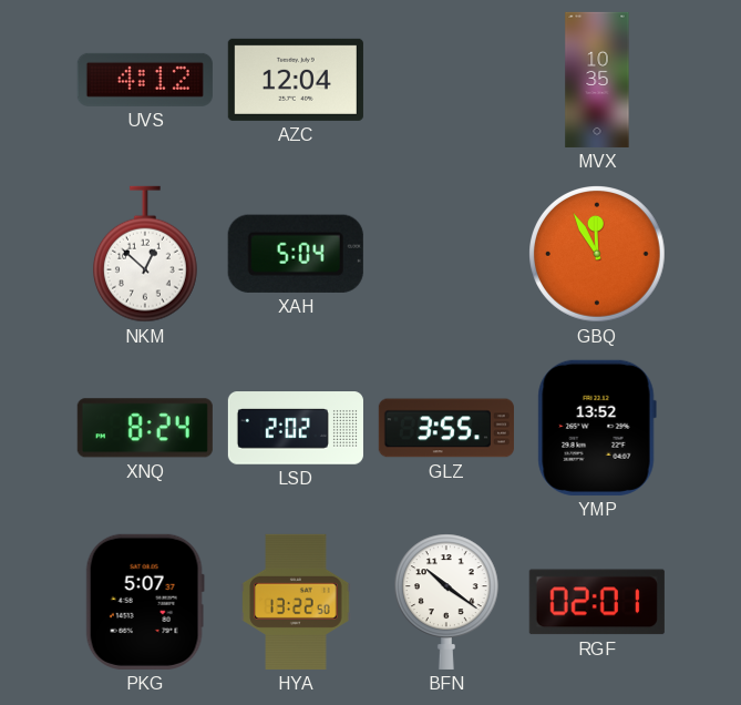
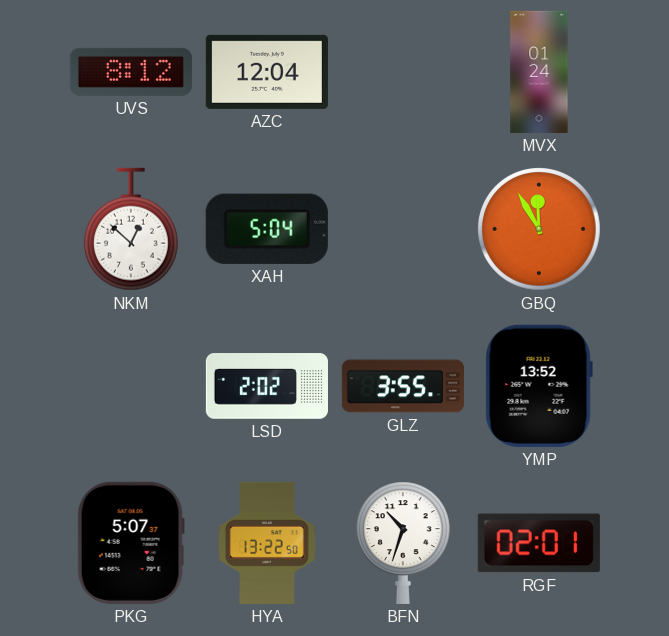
UVS: 4:12 -> 8:12
MVX: 10:35 -> 01:24
XNQ: 8:24 -> none
BFN: 10:21 -> 10:33
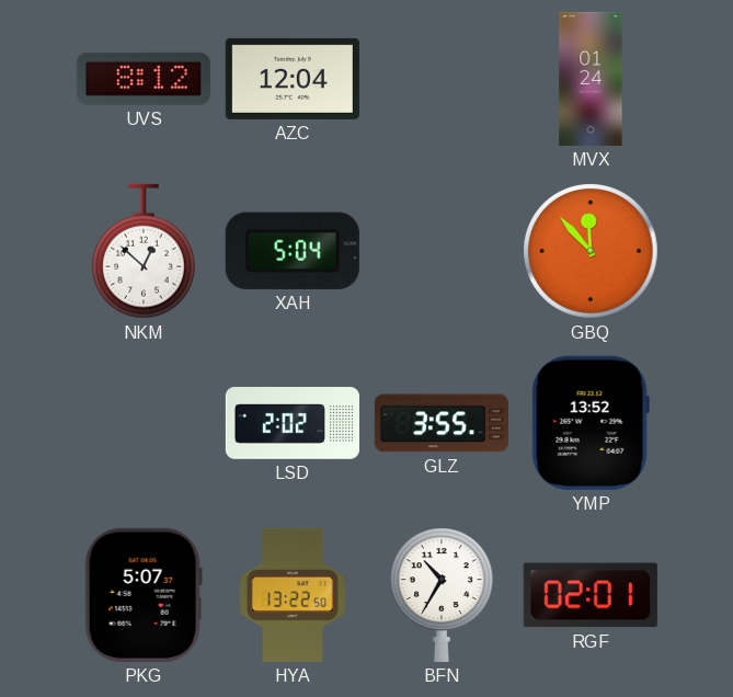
GBQ: 11:55 -> 11:53
BFN: 10:33 -> 10:35
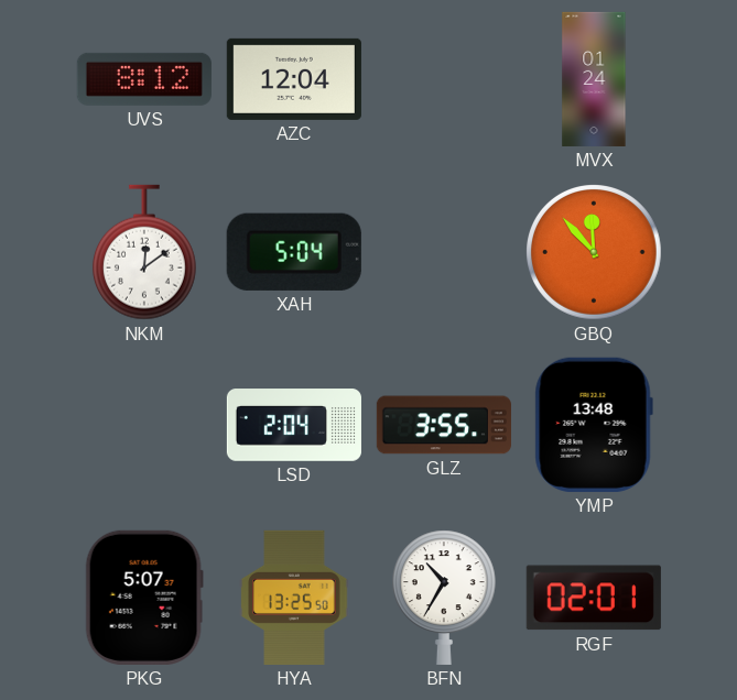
NKM: 12:52 -> 12:09
LSD: 2:02 -> 2:04
YMP: 13:52 -> 13:48
HYA: 13:22 -> 13:25
